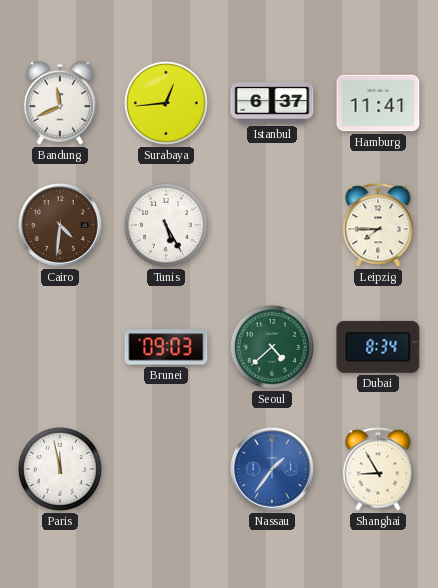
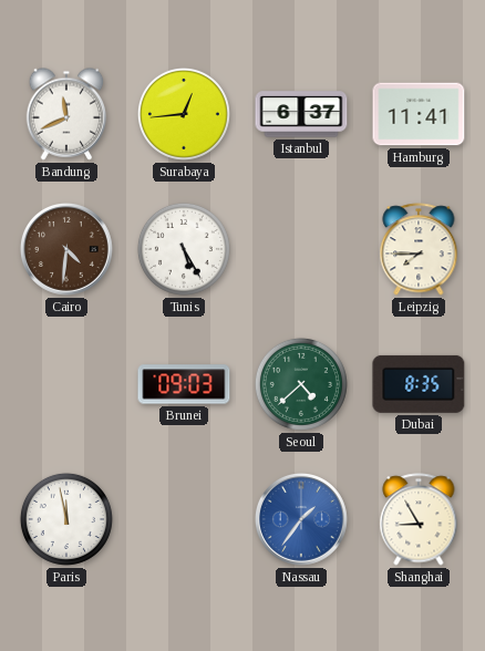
Dubai: 8:34 -> 8:35
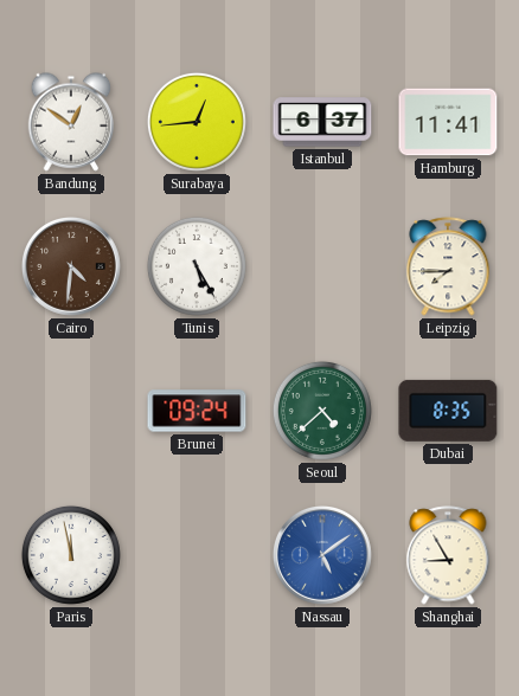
Bandung: 11:41 -> 12:51
Brunei: 09:03 -> 09:24
Nassau: 1:36 -> 5:09
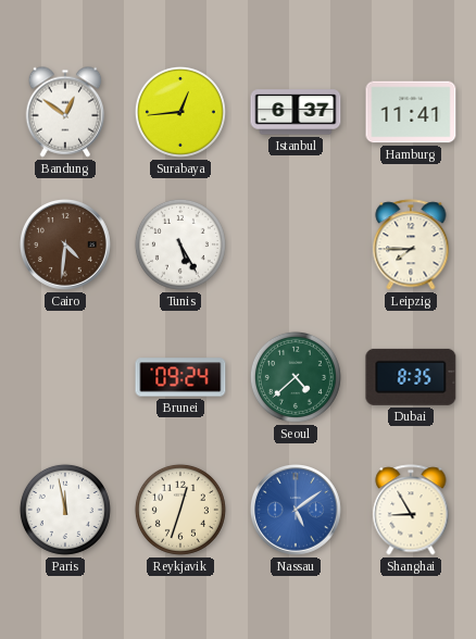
Reykjavik: none -> 12:33
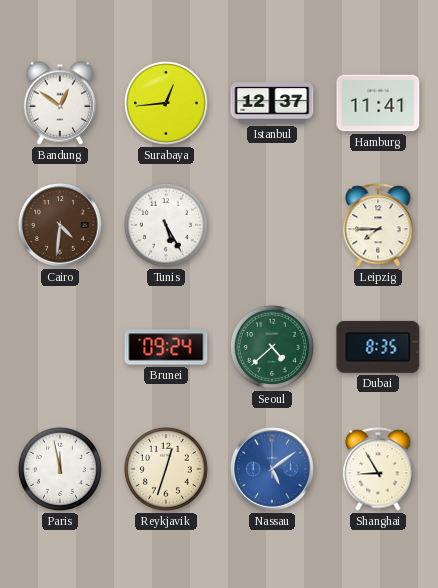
Istanbul: 6:37 -> 12:37
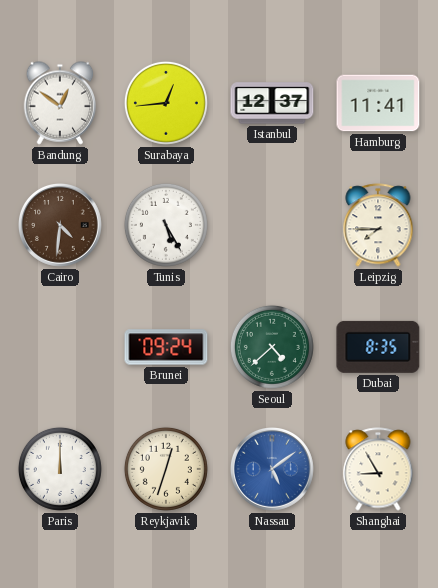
Paris: 11:58 -> 12:00
